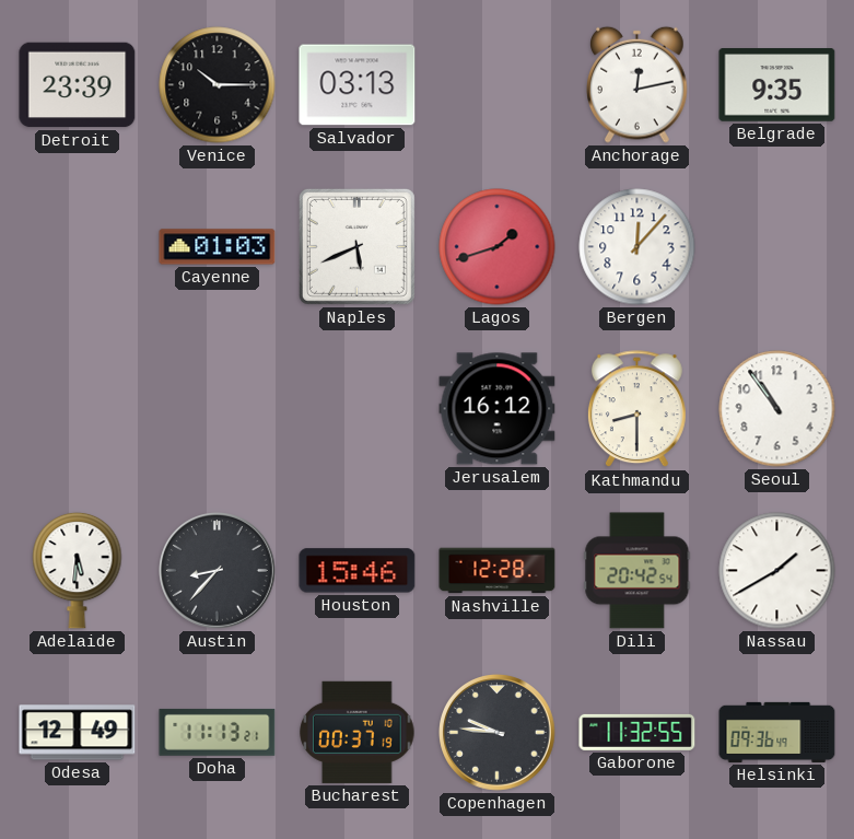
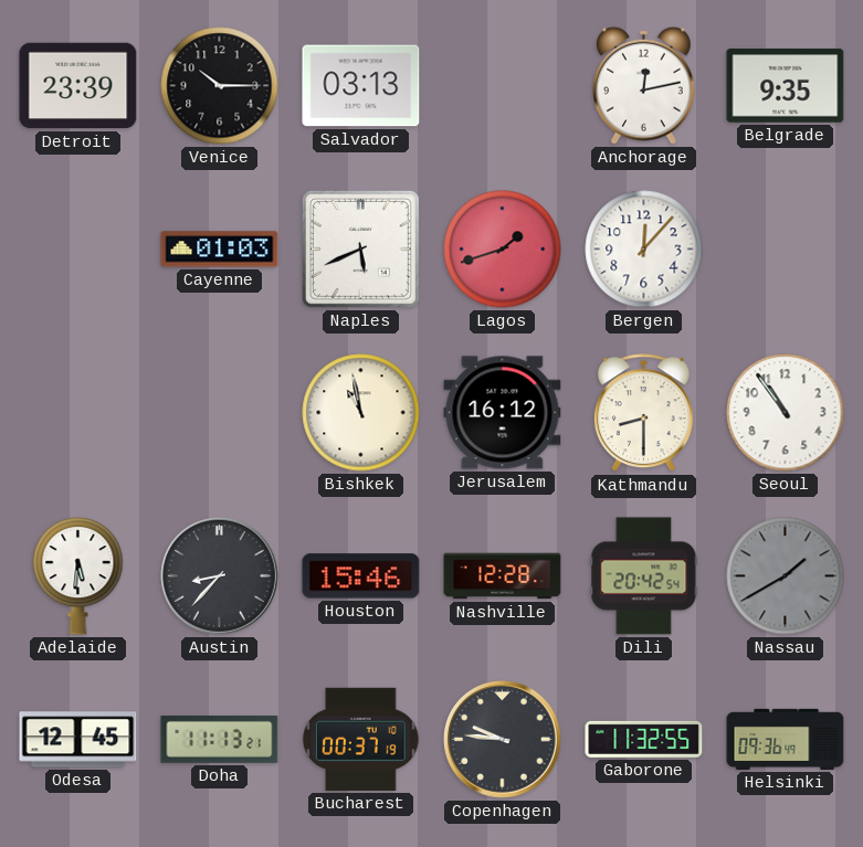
Bishkek: none -> 10:58
Nassau dial: white -> grey
Odesa: 12:49 -> 12:45
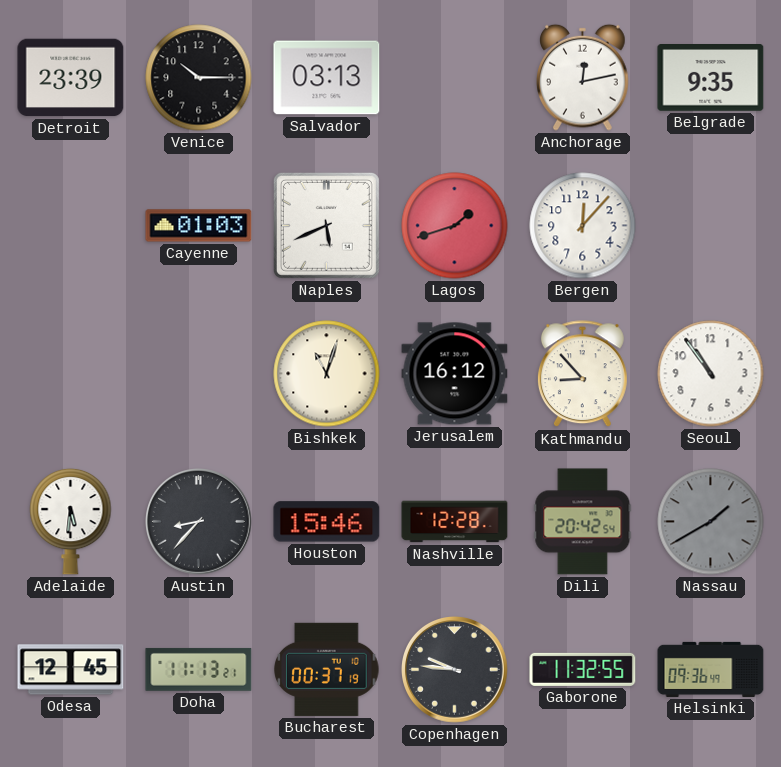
Bishkek: 10:58 -> 11:03
Kathmandu: 8:30 -> 8:53
